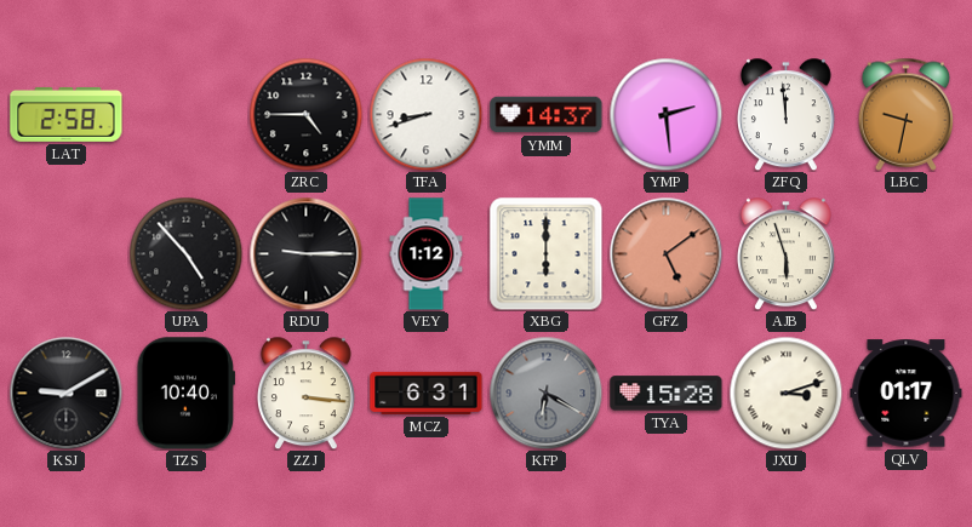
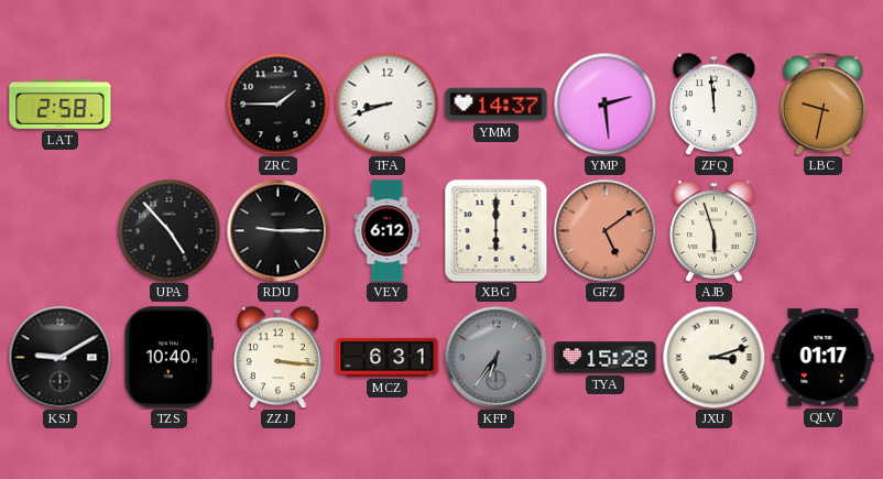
ZRC: 4:45 -> 1:45
VEY: 1:12 -> 6:12
KFP: 6:20 -> 6:36
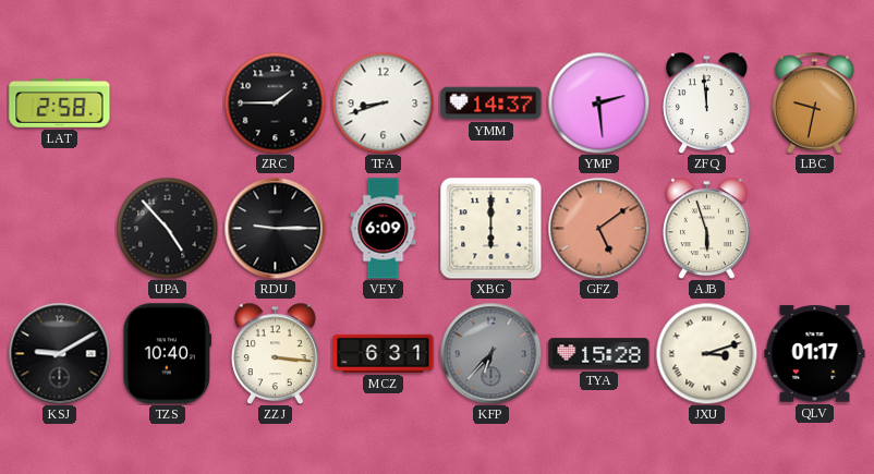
VEY: 6:12 -> 6:09
KFP: 6:36 -> 6:37
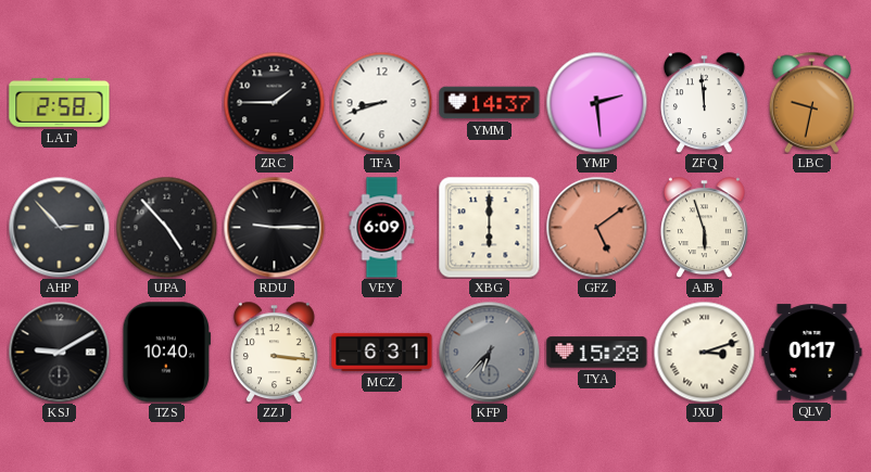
AHP: none -> 2:53
